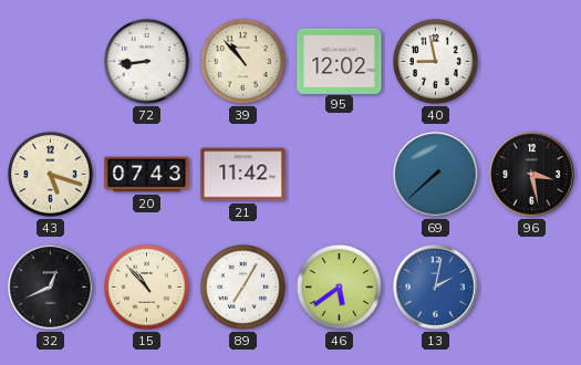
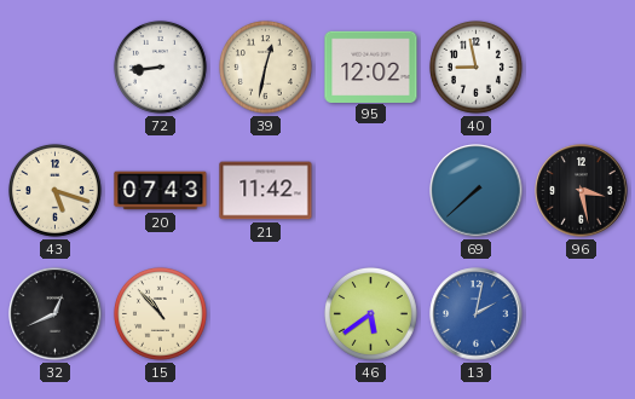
39: 10:53 -> 12:32
89: 7:05 -> none
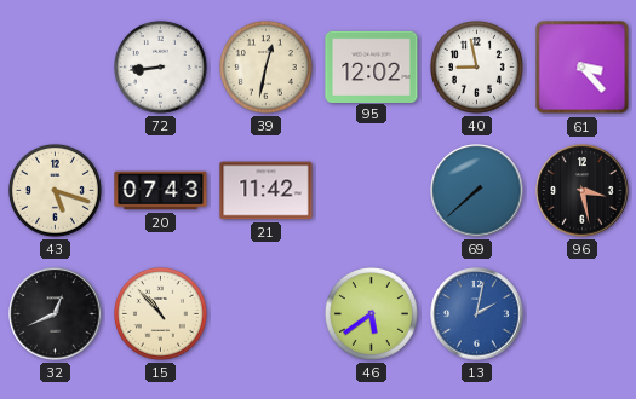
61: none -> 3:23
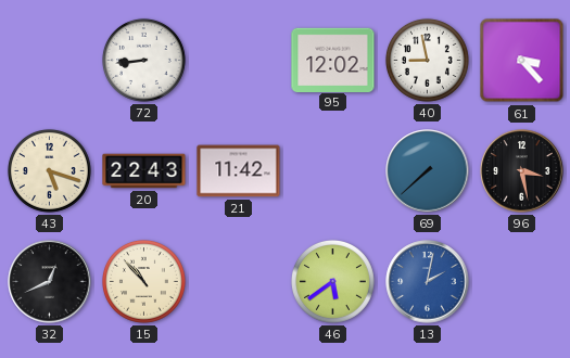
39: 12:32 -> none
20: 07:43 -> 22:43
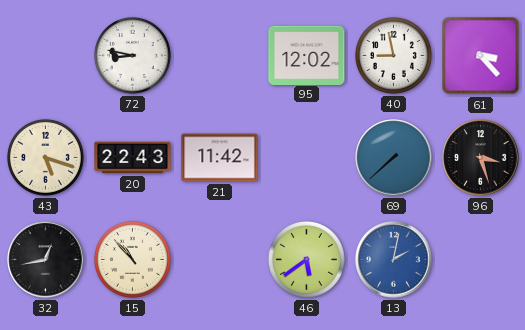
72: 8:44 -> 8:47
96: 3:28 -> 3:27
32: 12:41 -> 12:43
